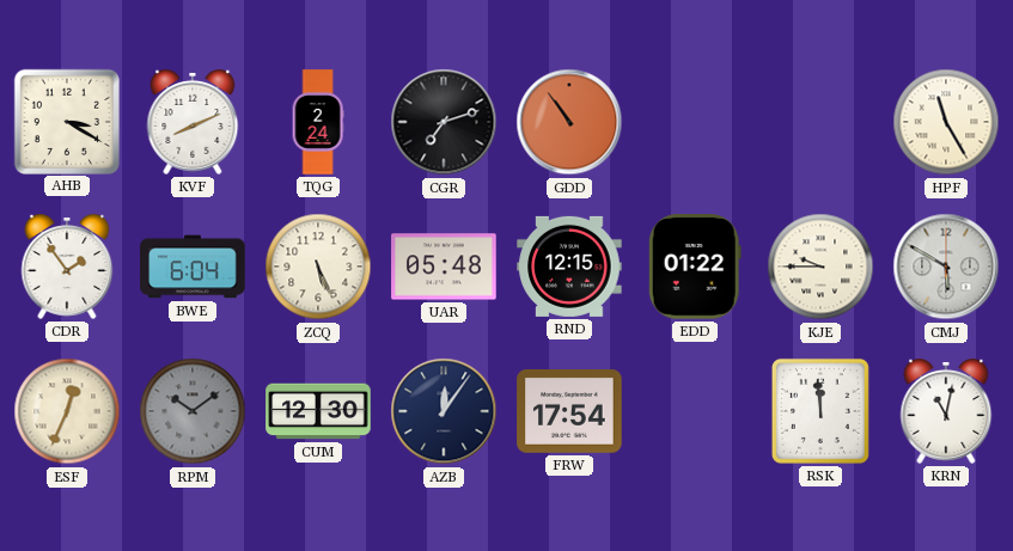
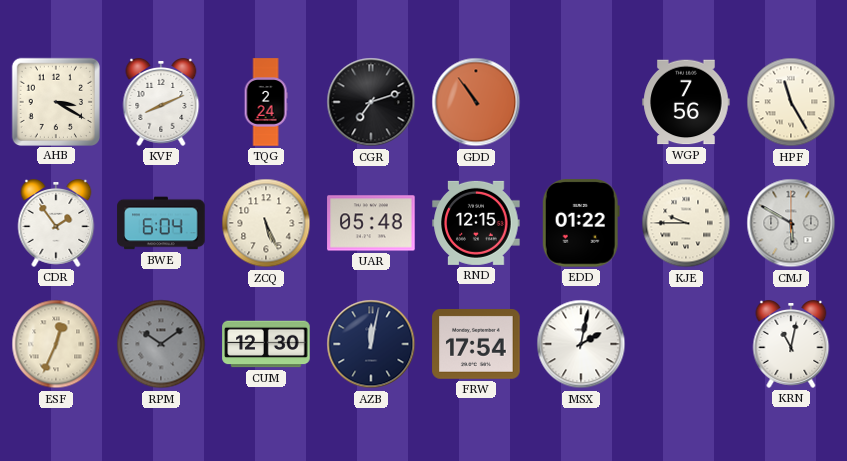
WGP: none -> 7:56
AZB: 12:06 -> 12:02
MSX: none -> 2:02
RSK: 11:59 -> none
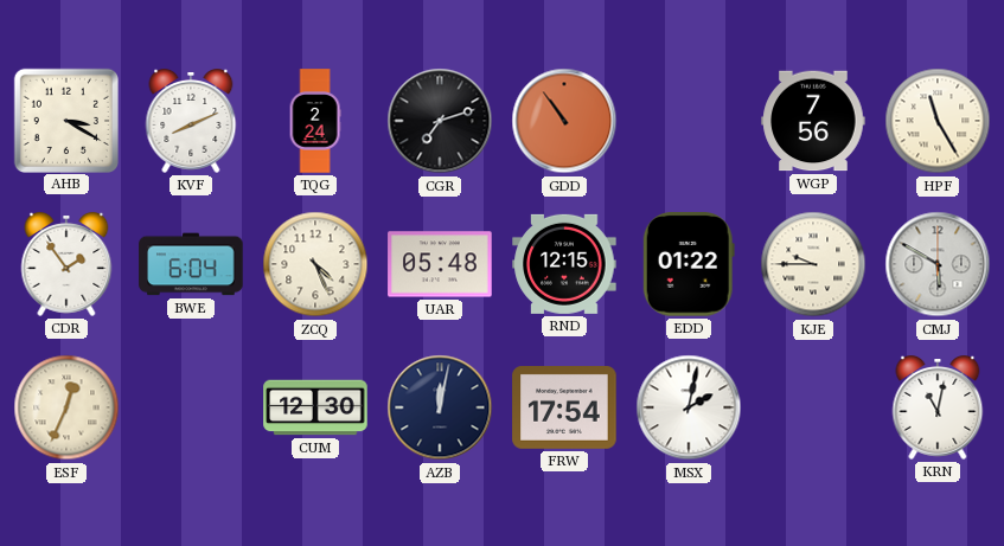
ZCQ: 5:26 -> 4:26
RPM: 10:09 -> none
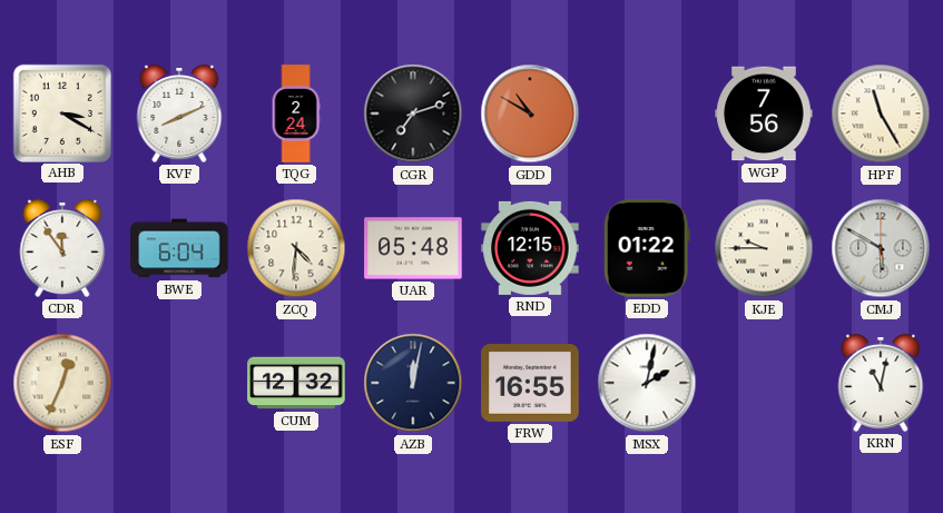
GDD: 10:54 -> 10:50
CDR: 1:54 -> 11:54
ZCQ: 4:26 -> 4:31
CUM: 12:30 -> 12:32
FRW: 17:54 -> 16:55
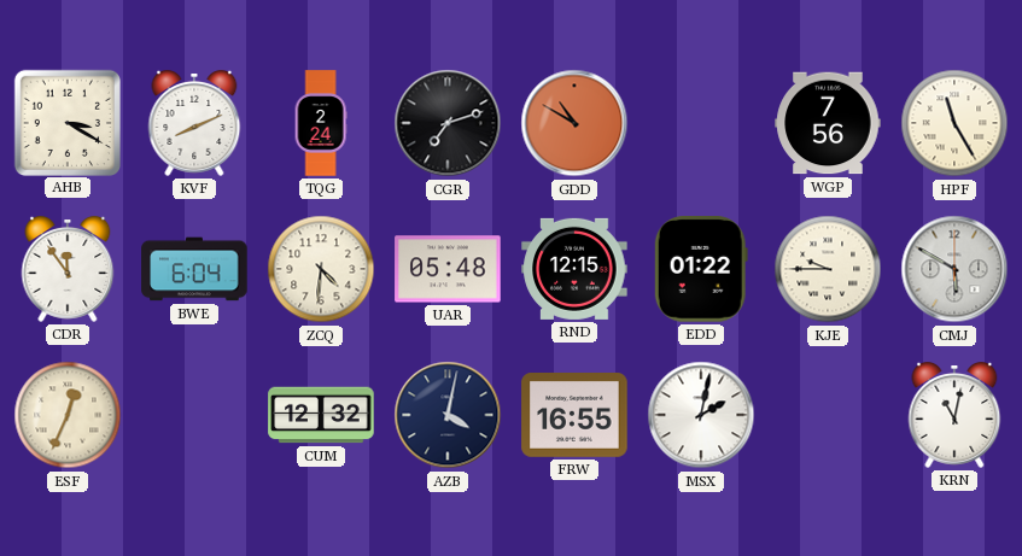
AZB: 12:02 -> 4:02
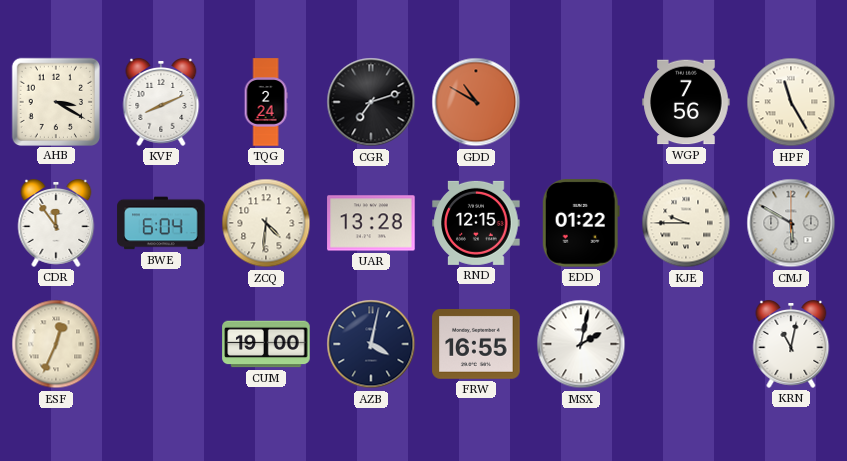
UAR: 05:48 -> 13:28
CUM: 12:32 -> 19:00
